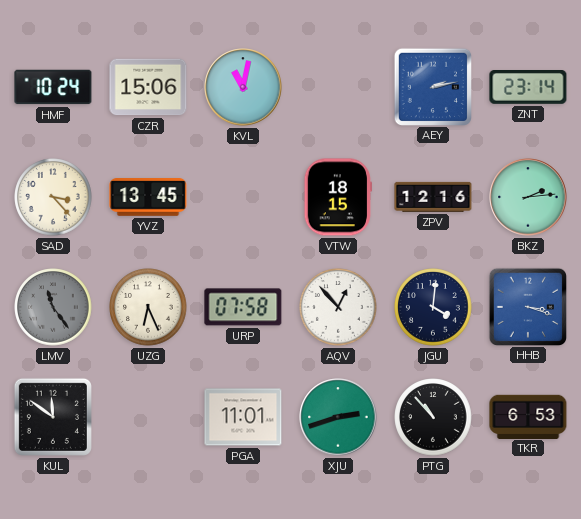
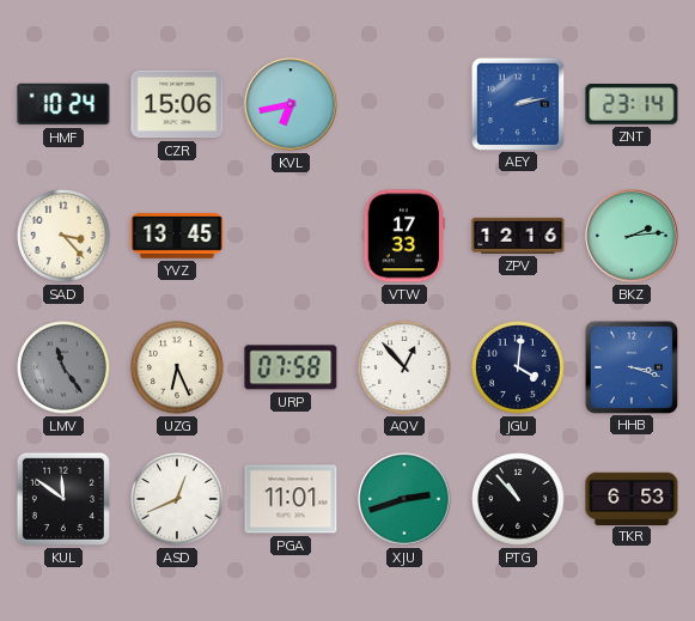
KVL: 11:02 -> 6:43
VTW: 18:15 -> 17:33
ASD: none -> 12:41
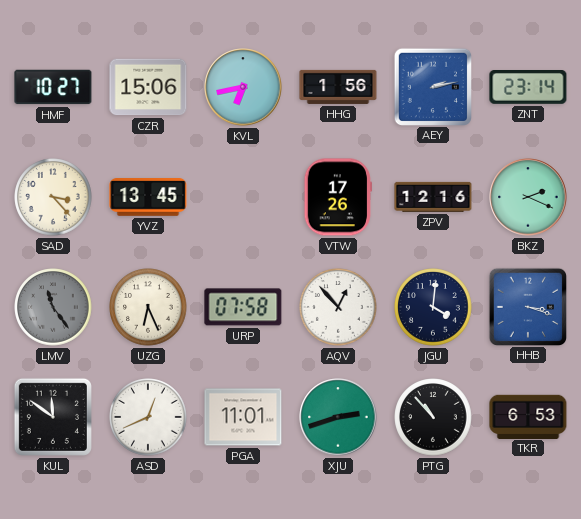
HMF: 10:24 -> 10:27
HHG: none -> 1:56
VTW: 17:33 -> 17:26
BKZ: 2:14 -> 2:19
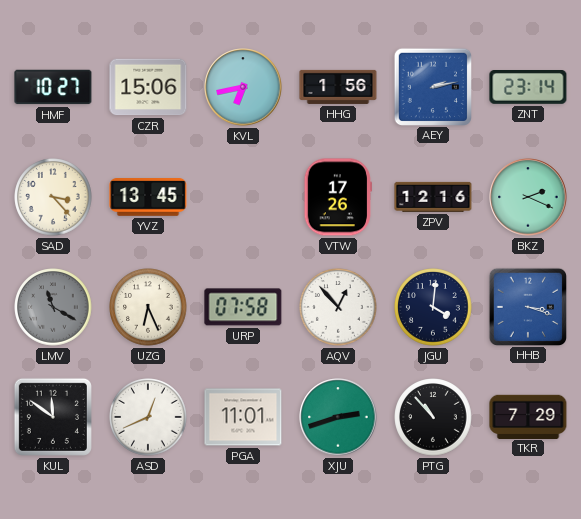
LMV: 11:24 -> 11:20
TKR: 6:53 -> 7:29
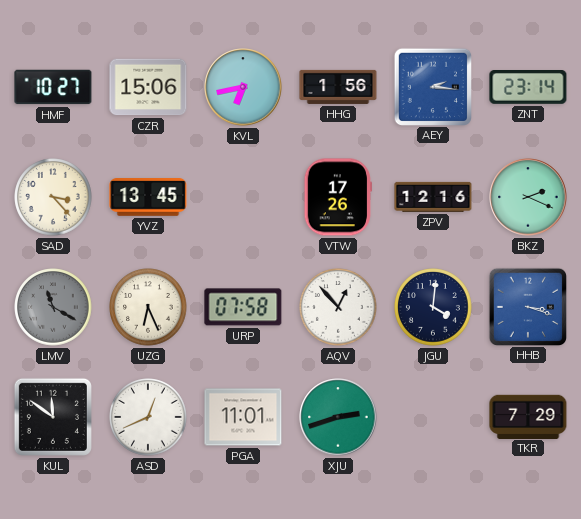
AEY: 2:13 -> 2:16
PTG: 10:53 -> none
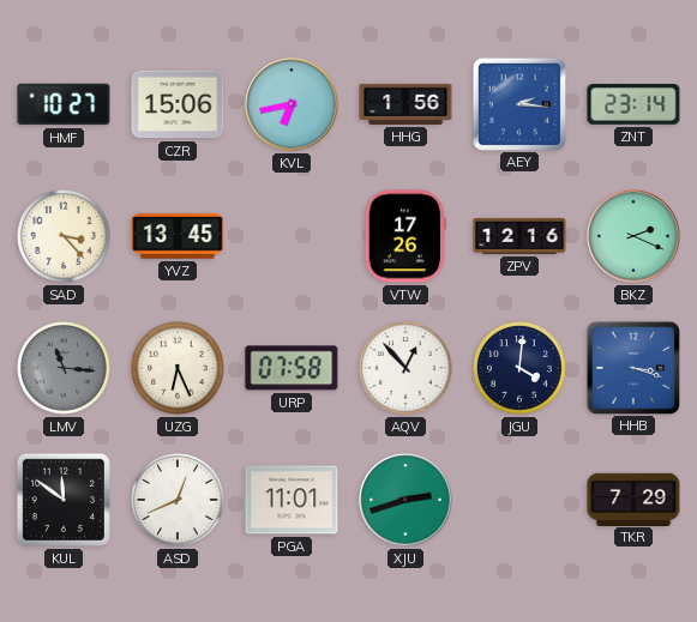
LMV: 11:20 -> 11:16
